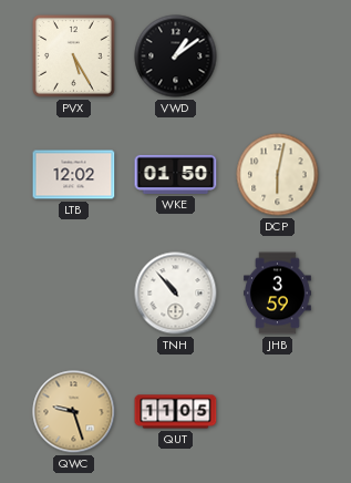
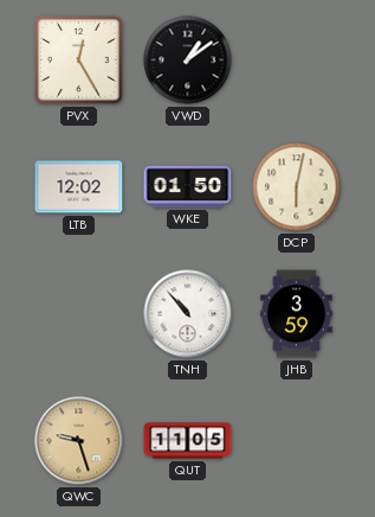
PVX: 5:25 -> 12:25
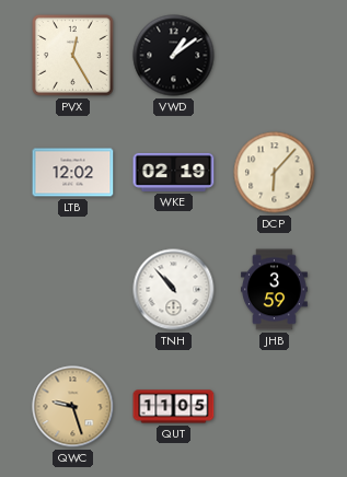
WKE: 01:50 -> 02:19
DCP: 6:02 -> 6:07
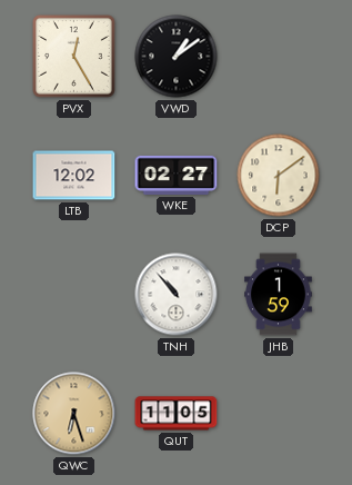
WKE: 02:19 -> 02:27
DCP: 6:07 -> 6:09
JHB: 3:59 -> 1:59
QWC: 9:27 -> 6:27
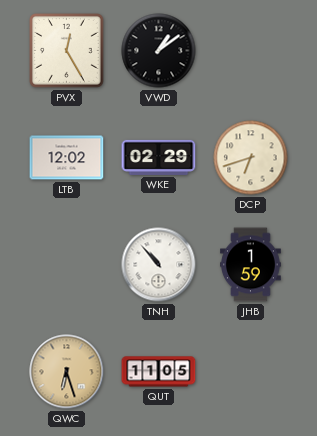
WKE: 02:27 -> 02:29
DCP: 6:09 -> 6:42
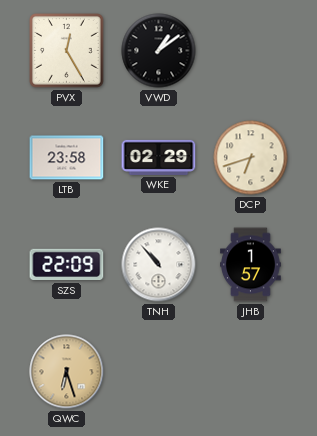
LTB: 12:02 -> 23:58
SZS: none -> 22:09
JHB: 1:59 -> 1:57
QUT: 11:05 -> none
